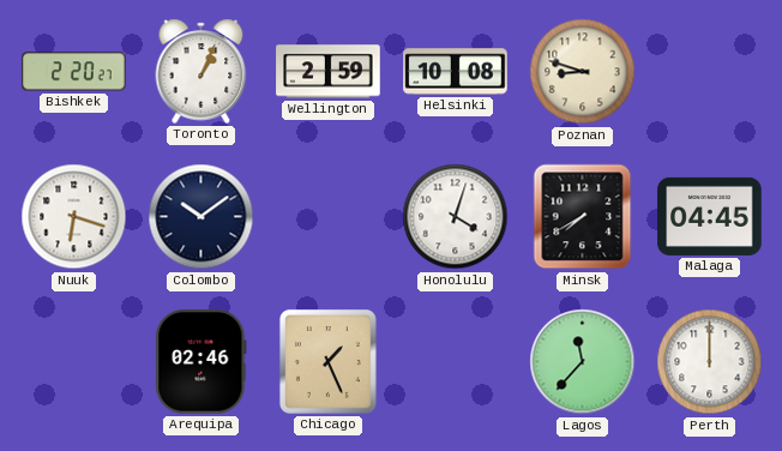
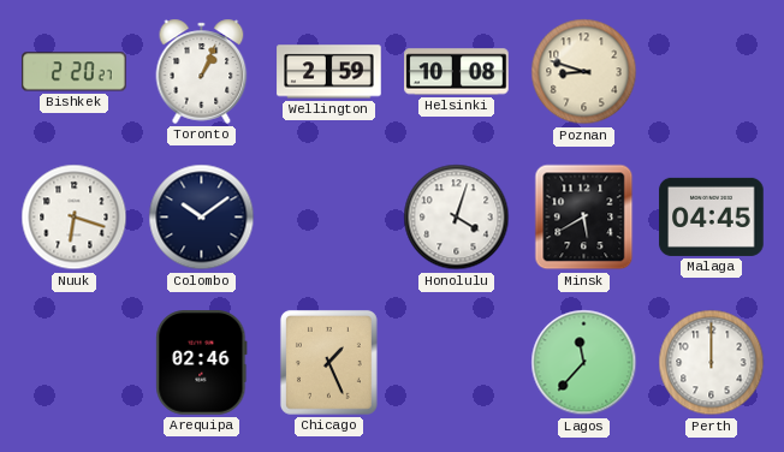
Minsk: 7:40 -> 5:40
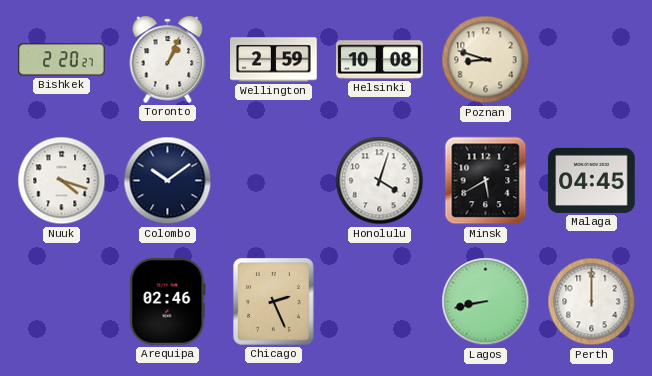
Nuuk: 6:18 -> 4:18
Chicago: 1:26 -> 2:26
Lagos: 11:37 -> 8:43
